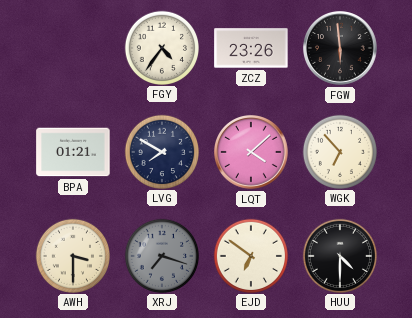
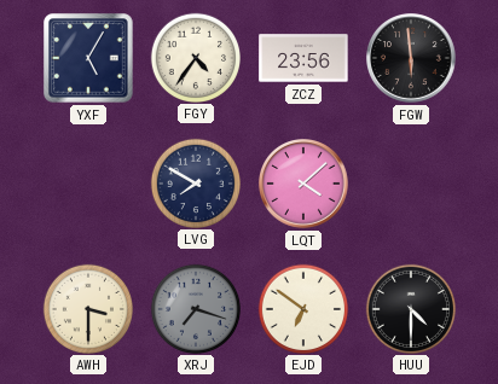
YXF: none -> 5:05
ZCZ: 23:26 -> 23:56
BPA: 01:21 -> none
WGK: 6:53 -> none
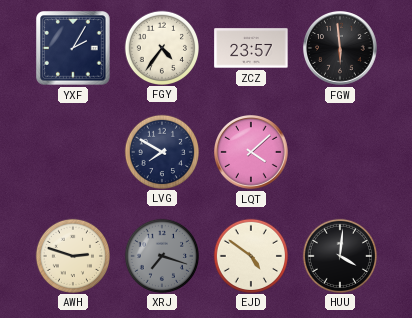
YXF: 5:05 -> 2:05
ZCZ: 23:56 -> 23:57
AWH: 3:30 -> 2:48
EJD: 6:51 -> 4:51
HUU: 4:30 -> 4:01
